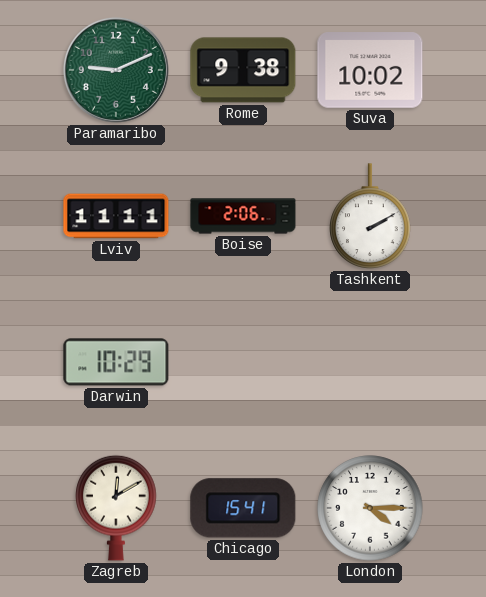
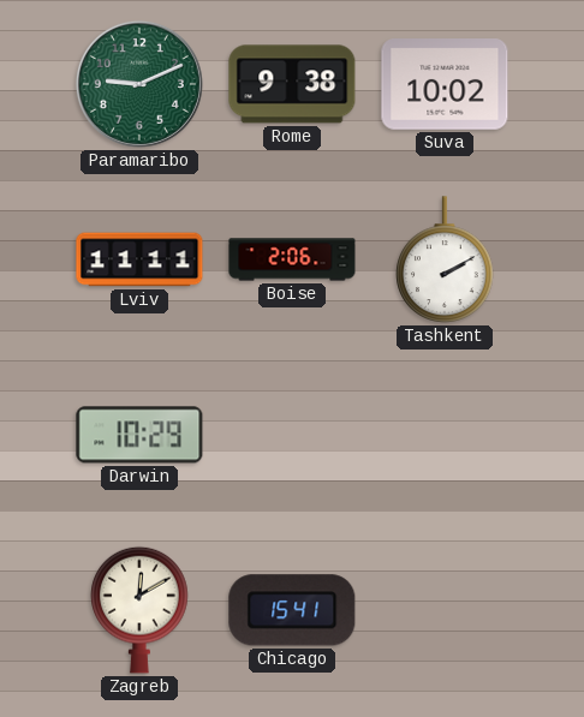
London: 4:15 -> none
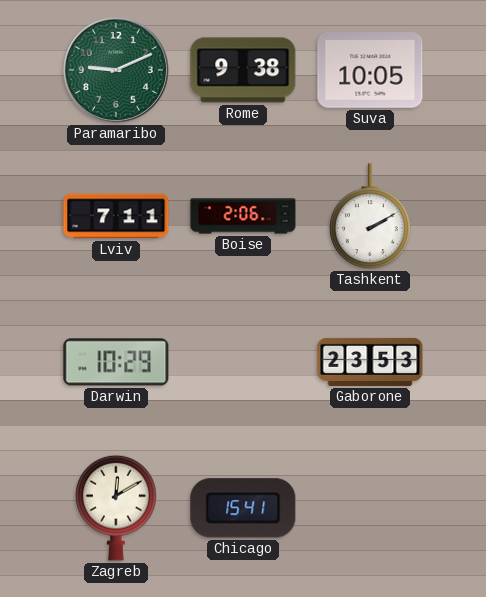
Suva: 10:02 -> 10:05
Lviv: 11:11 -> 7:11
Gaborone: none -> 23:53
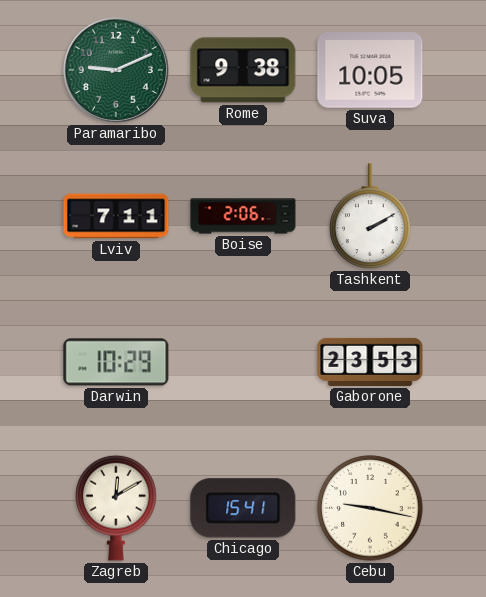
Cebu: none -> 9:17
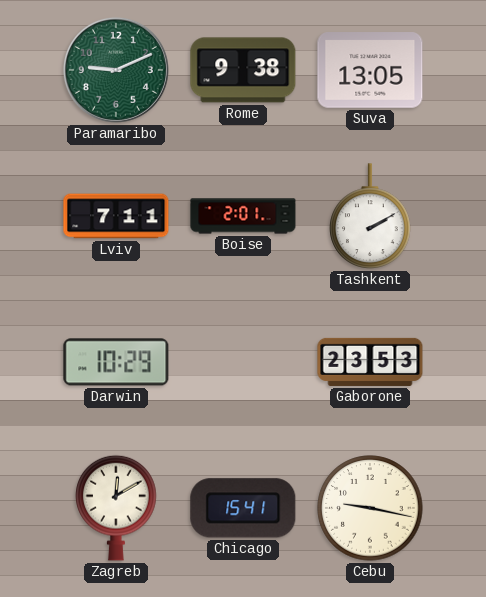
Suva: 10:05 -> 13:05
Boise: 2:06 -> 2:01
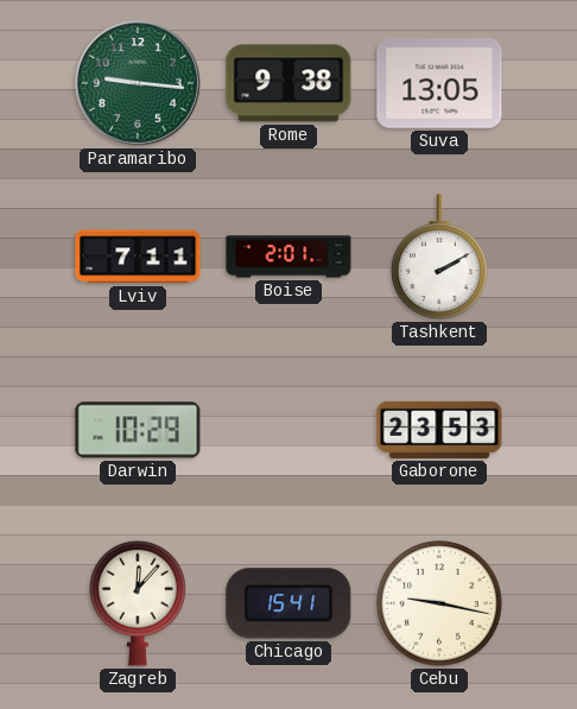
Paramaribo: 9:11 -> 9:16
Zagreb: 12:10 -> 12:07
